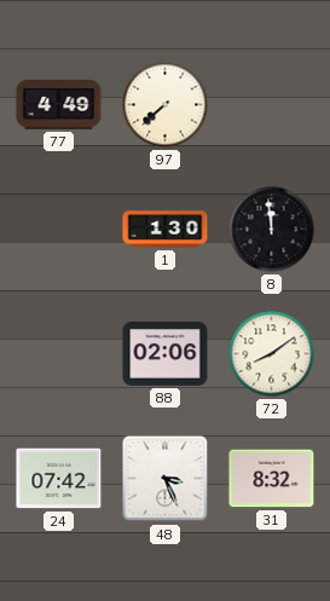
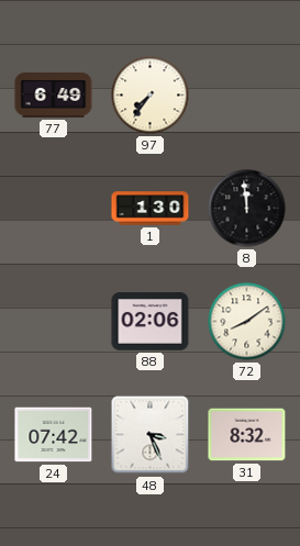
77: 4:49 -> 6:49
97: 7:38 -> 7:36
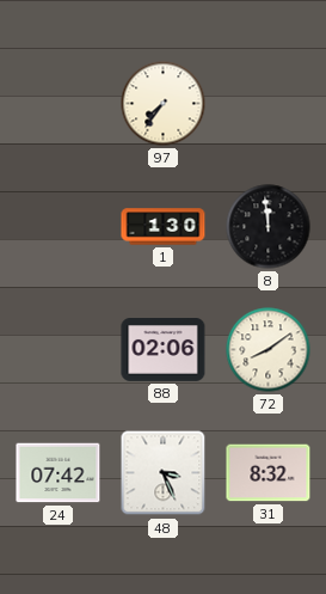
77: 6:49 -> none
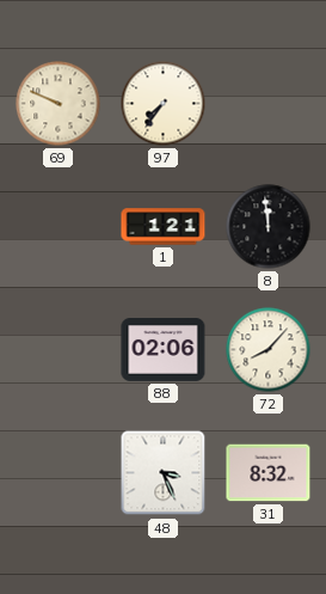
69: none -> 9:49
1: 1:30 -> 1:21
72: 8:09 -> 8:07
24: 07:42 -> none
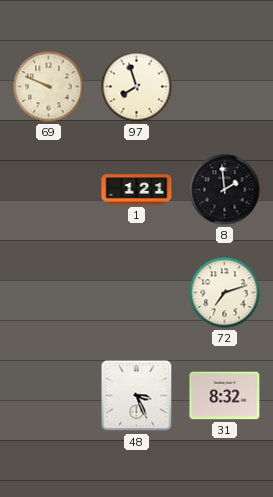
97: 7:36 -> 7:57
8: 11:59 -> 1:59
88: 02:06 -> none
72: 8:07 -> 7:12
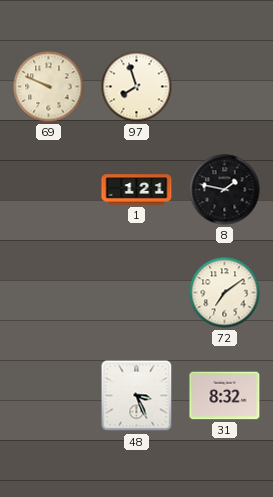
8: 1:59 -> 1:47
72: 7:12 -> 7:09
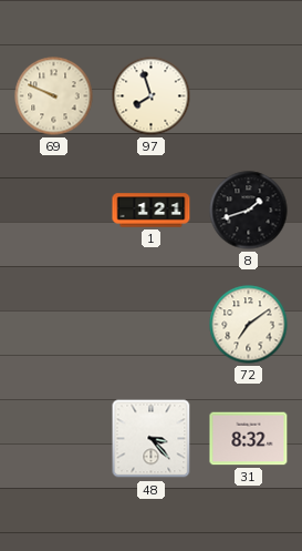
8: 1:47 -> 1:42
48: 3:26 -> 3:23
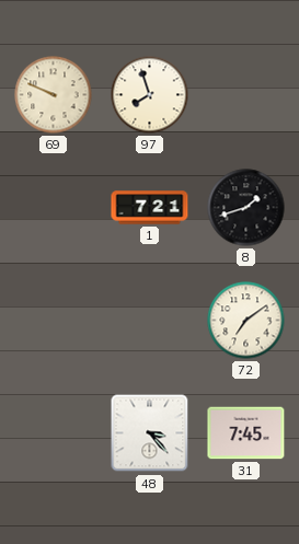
1: 1:21 -> 7:21
31: 8:32 -> 7:45
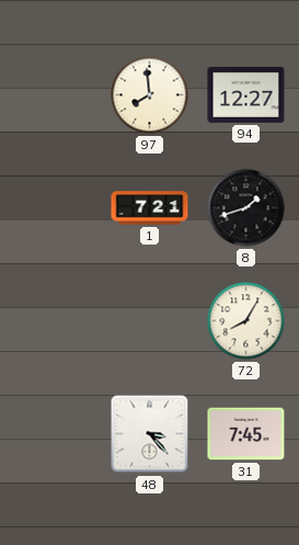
69: 9:49 -> none
97: 7:57 -> 7:59
94: none -> 12:27
72: 7:09 -> 8:05
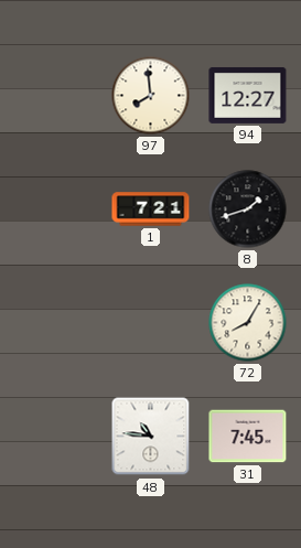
48: 3:23 -> 10:46
